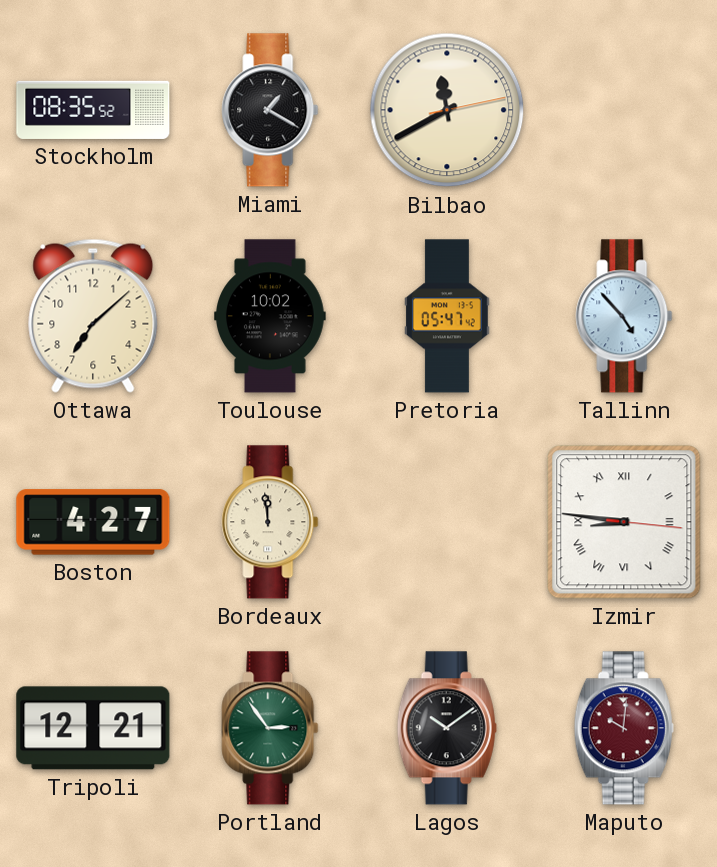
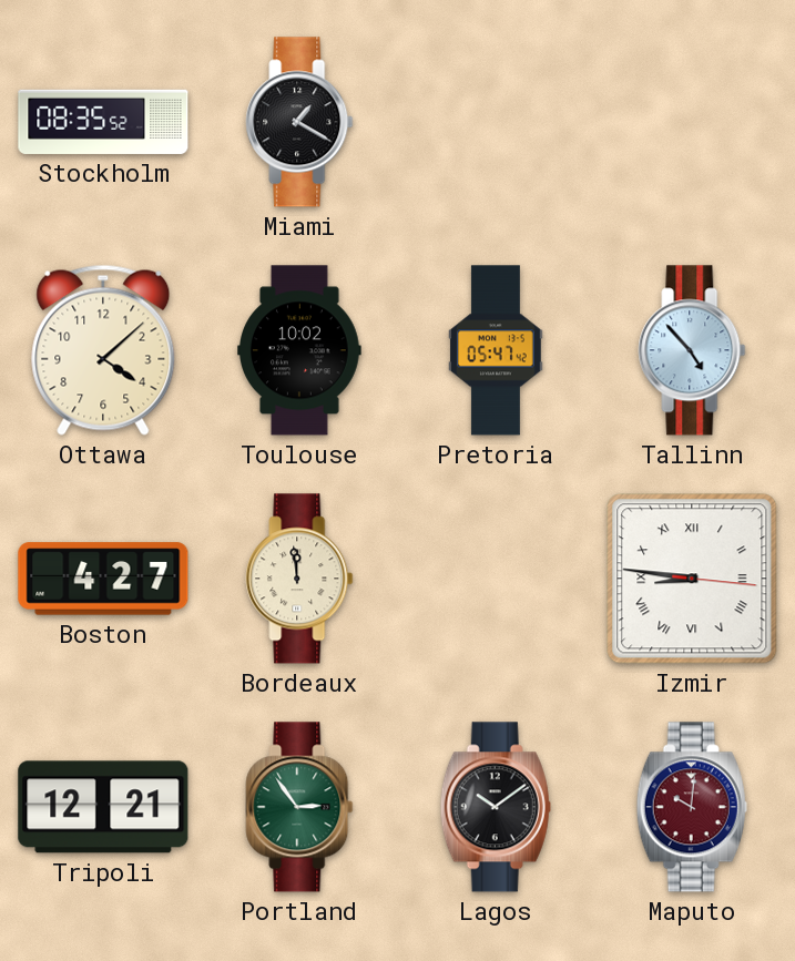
Bilbao: 11:40 -> none
Ottawa: 7:08 -> 4:08
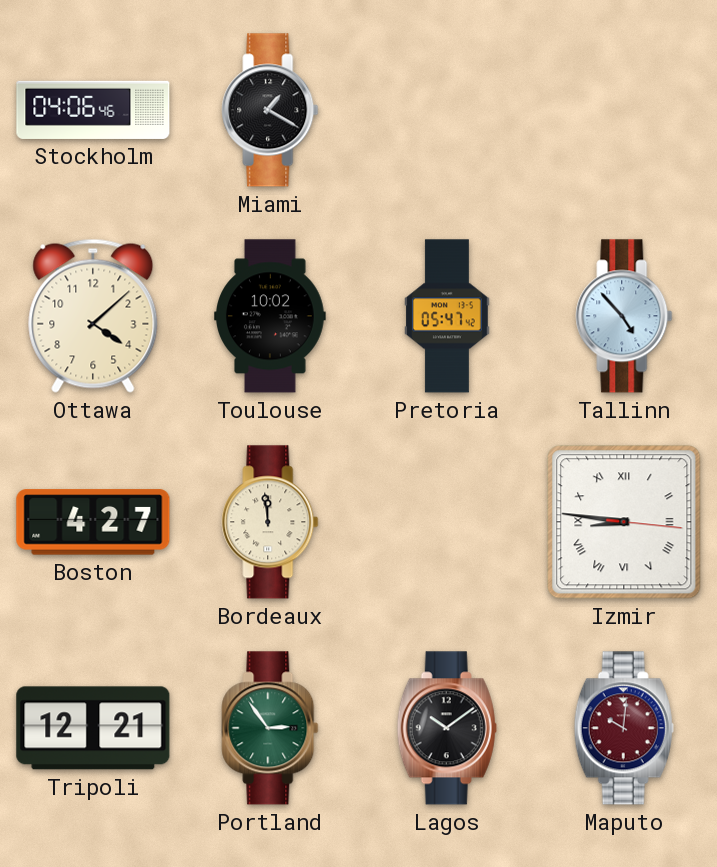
Stockholm: 08:35 -> 04:06
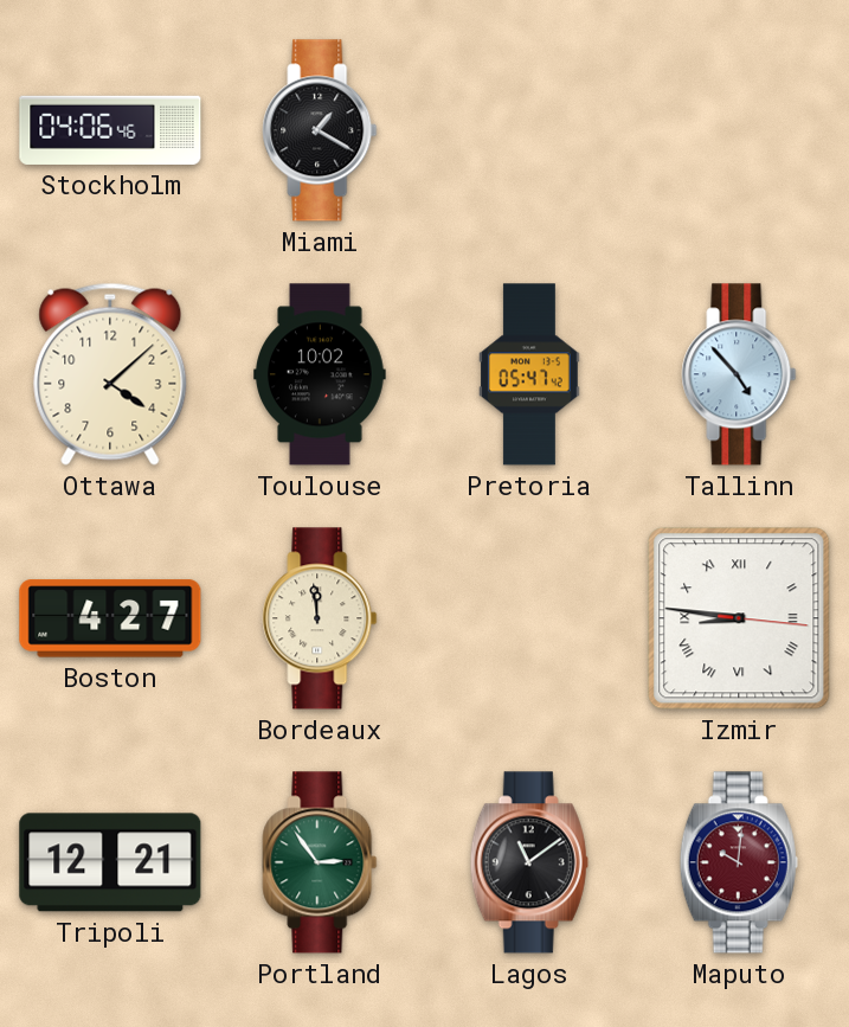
Lagos: 10:09 -> 11:09
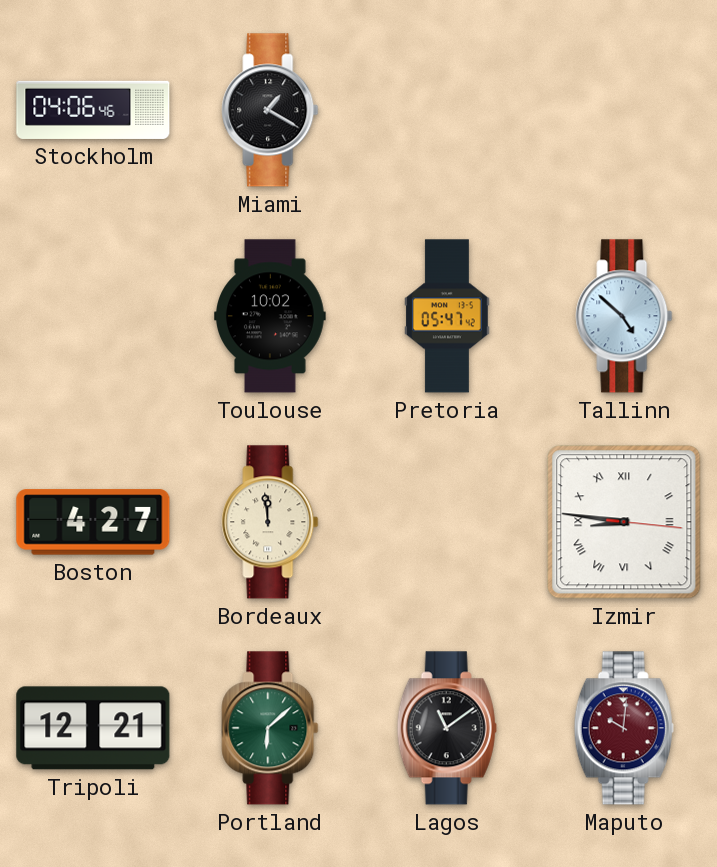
Ottawa: 4:08 -> none
Tallinn: 4:53 -> 4:52
Portland: 2:54 -> 6:08
